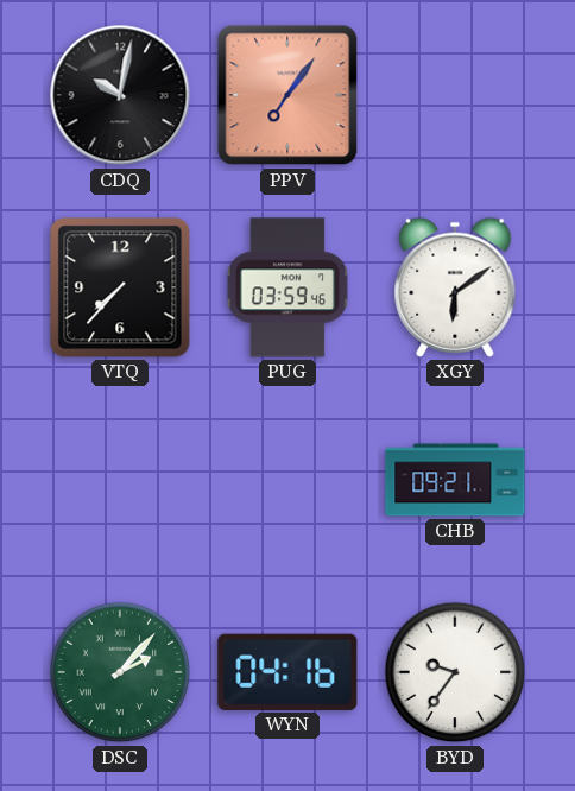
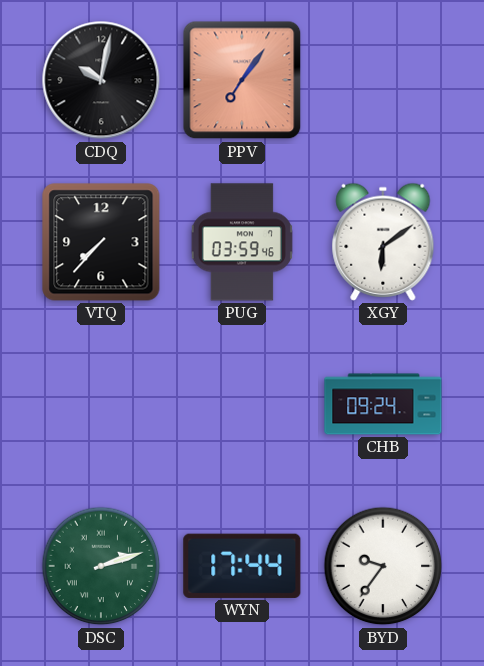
CHB: 09:21 -> 09:24
DSC: 2:07 -> 2:12
WYN: 04:16 -> 17:44
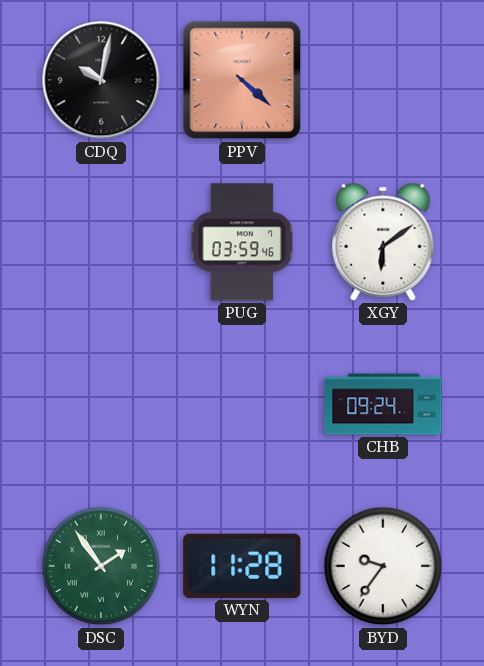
PPV: 7:06 -> 4:22
VTQ: 7:37 -> none
DSC: 2:12 -> 1:54
WYN: 17:44 -> 11:28
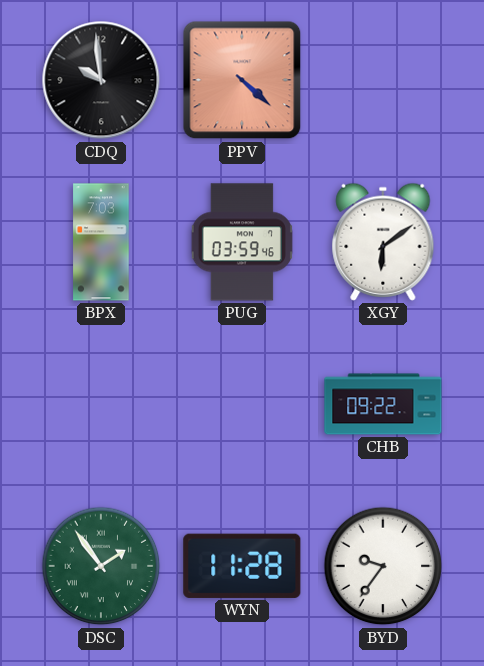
CDQ: 10:02 -> 9:59
BPX: none -> 7:03
CHB: 09:24 -> 09:22
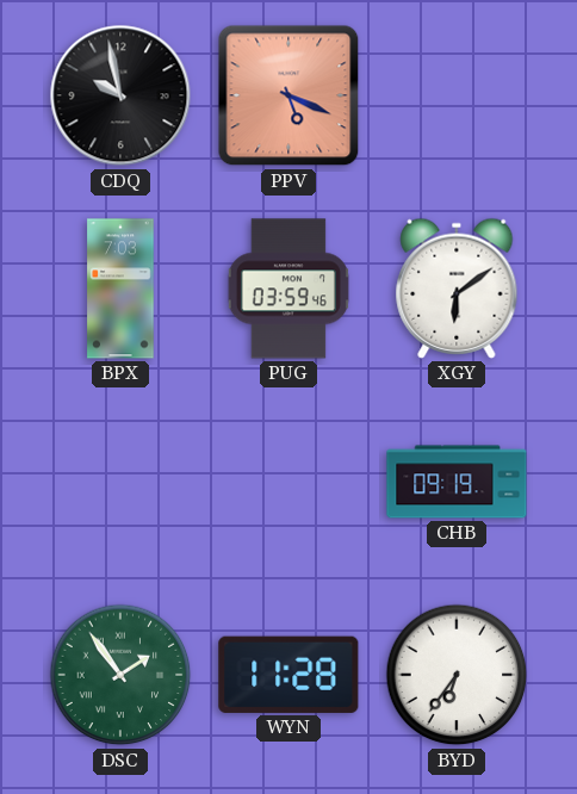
CDQ: 9:59 -> 9:58
PPV: 4:22 -> 5:19
CHB: 09:22 -> 09:19
BYD: 9:36 -> 6:36
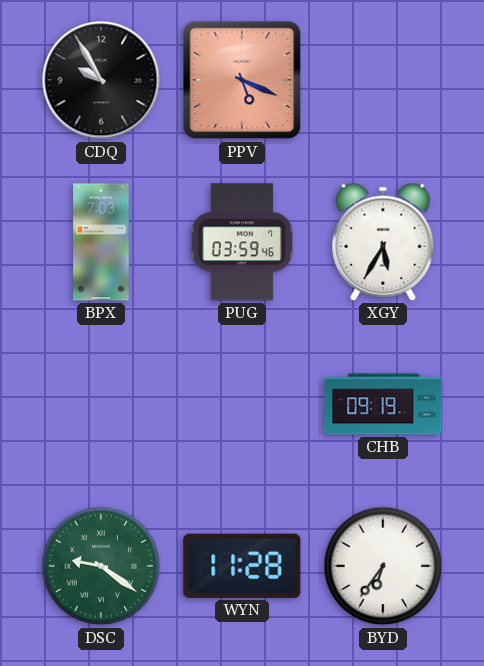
CDQ: 9:58 -> 9:55
XGY: 6:09 -> 5:35
DSC: 1:54 -> 9:21
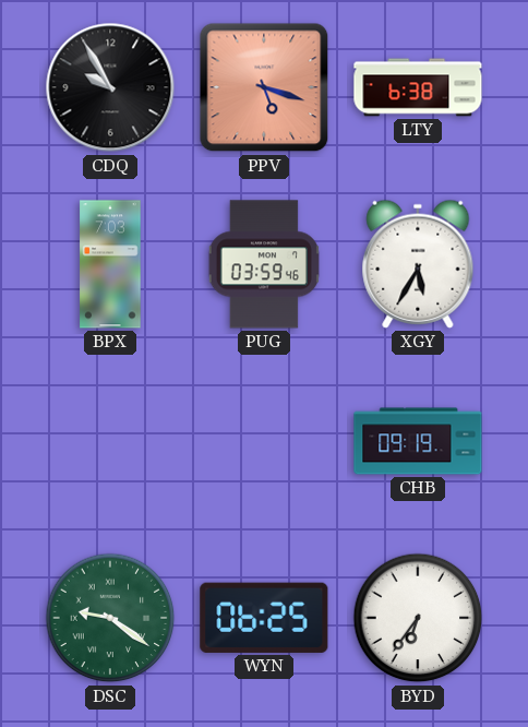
PPV: 5:19 -> 5:18
LTY: none -> 6:38
WYN: 11:28 -> 06:25
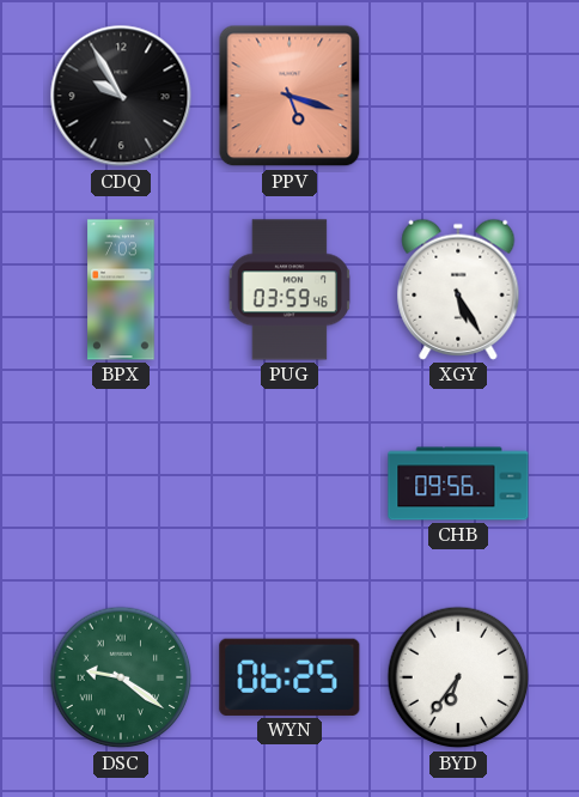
LTY: 6:38 -> none
XGY: 5:35 -> 5:25
CHB: 09:19 -> 09:56
